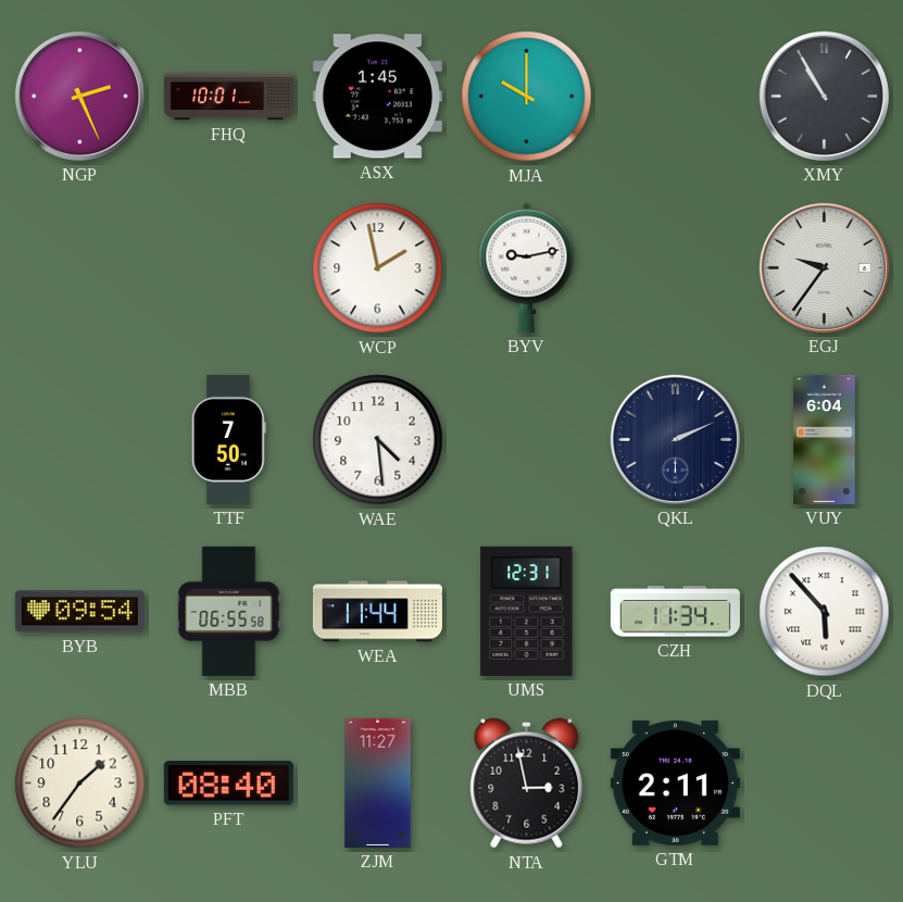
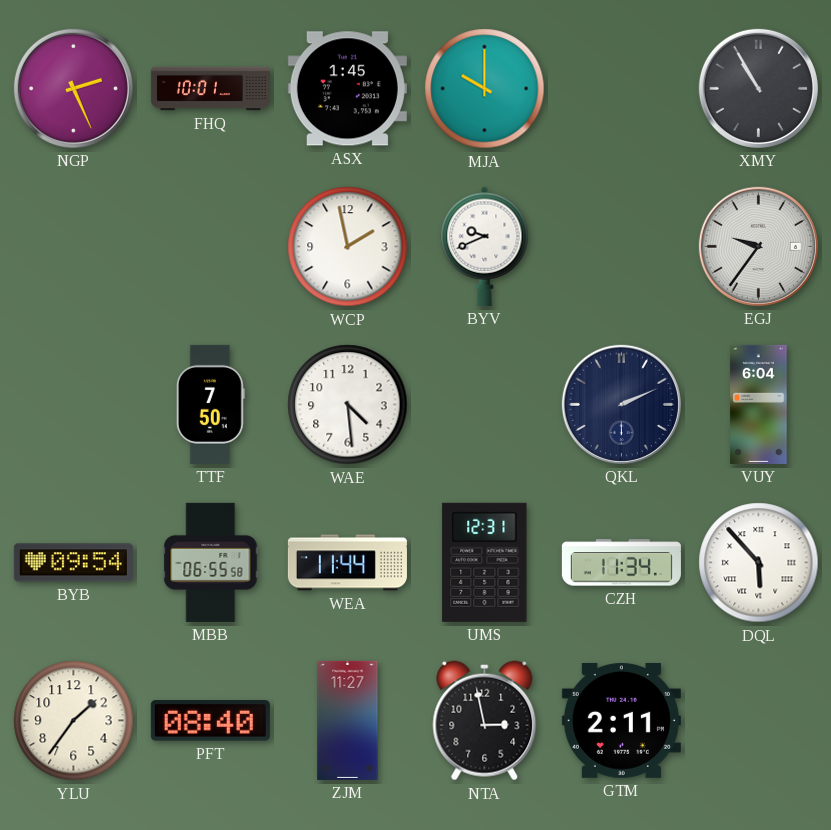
BYV: 9:13 -> 9:41
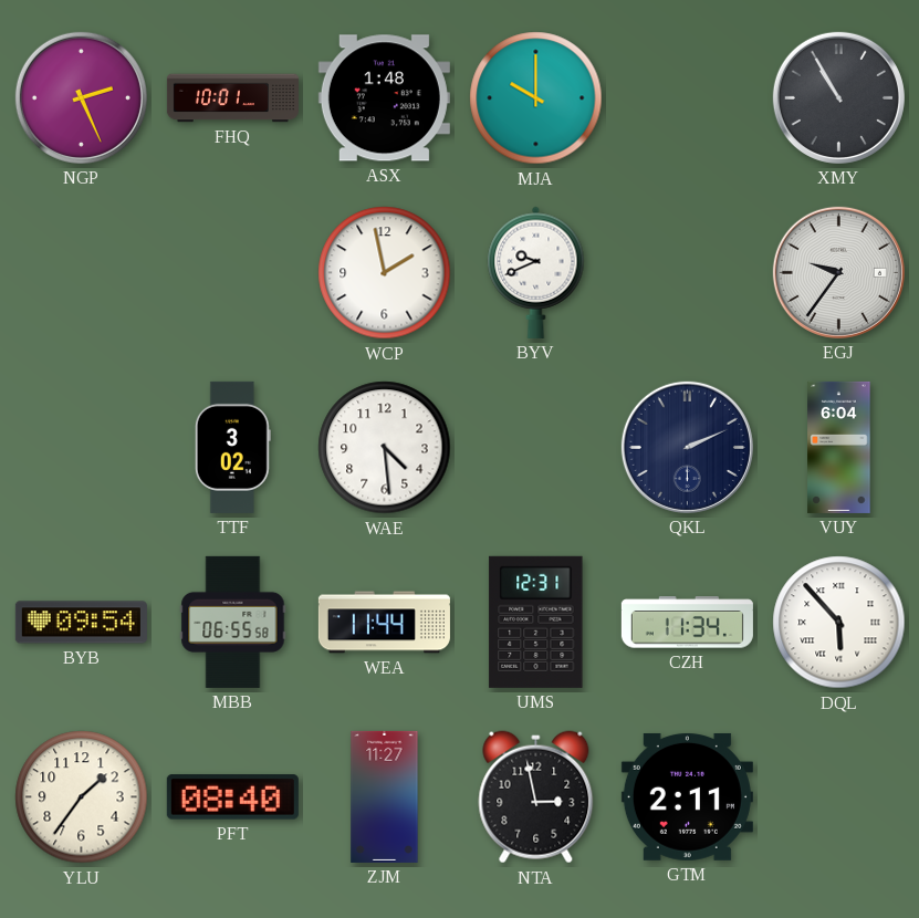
ASX: 1:45 -> 1:48
TTF: 7:50 -> 3:02
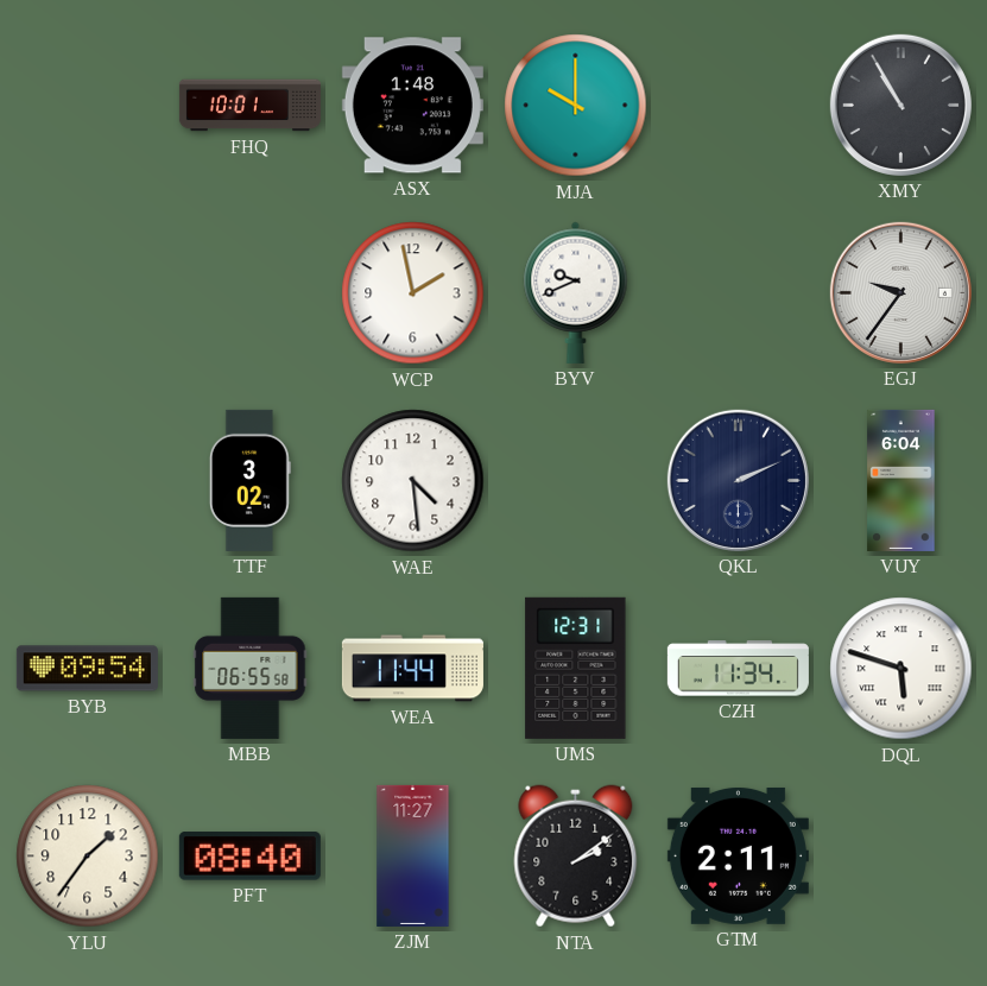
NGP: 2:26 -> none
DQL: 5:53 -> 5:48
NTA: 2:58 -> 2:09
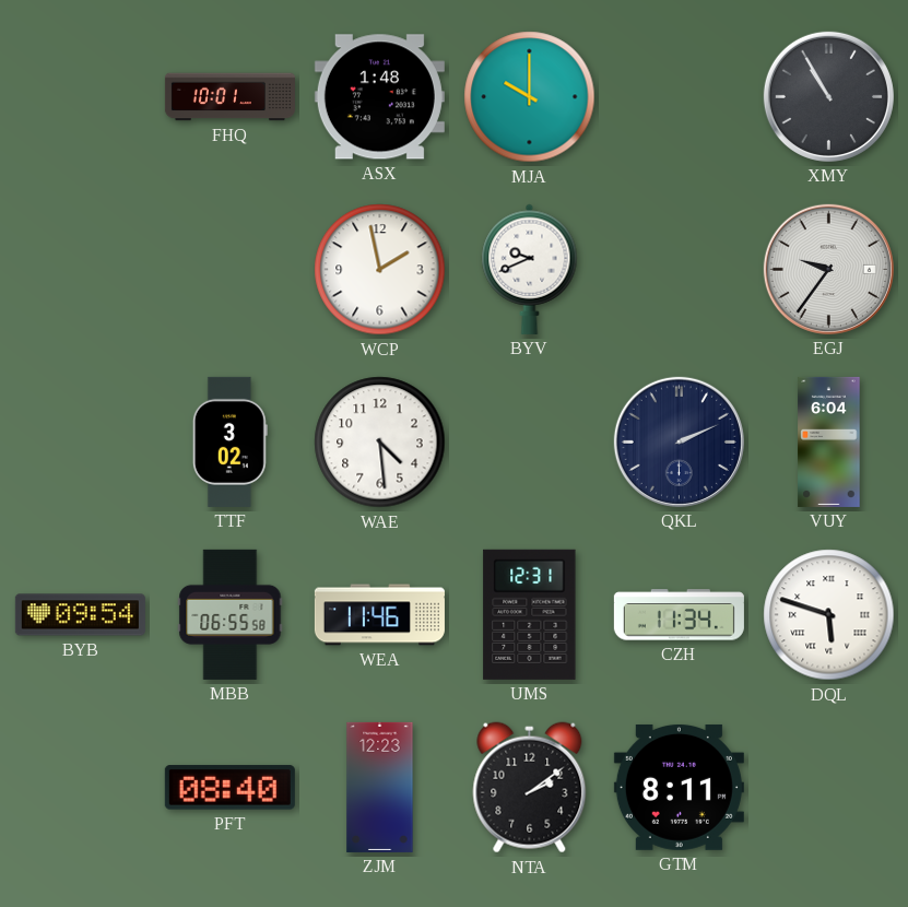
WEA: 11:44 -> 11:46
YLU: 1:36 -> none
ZJM: 11:27 -> 12:23
GTM: 2:11 -> 8:11
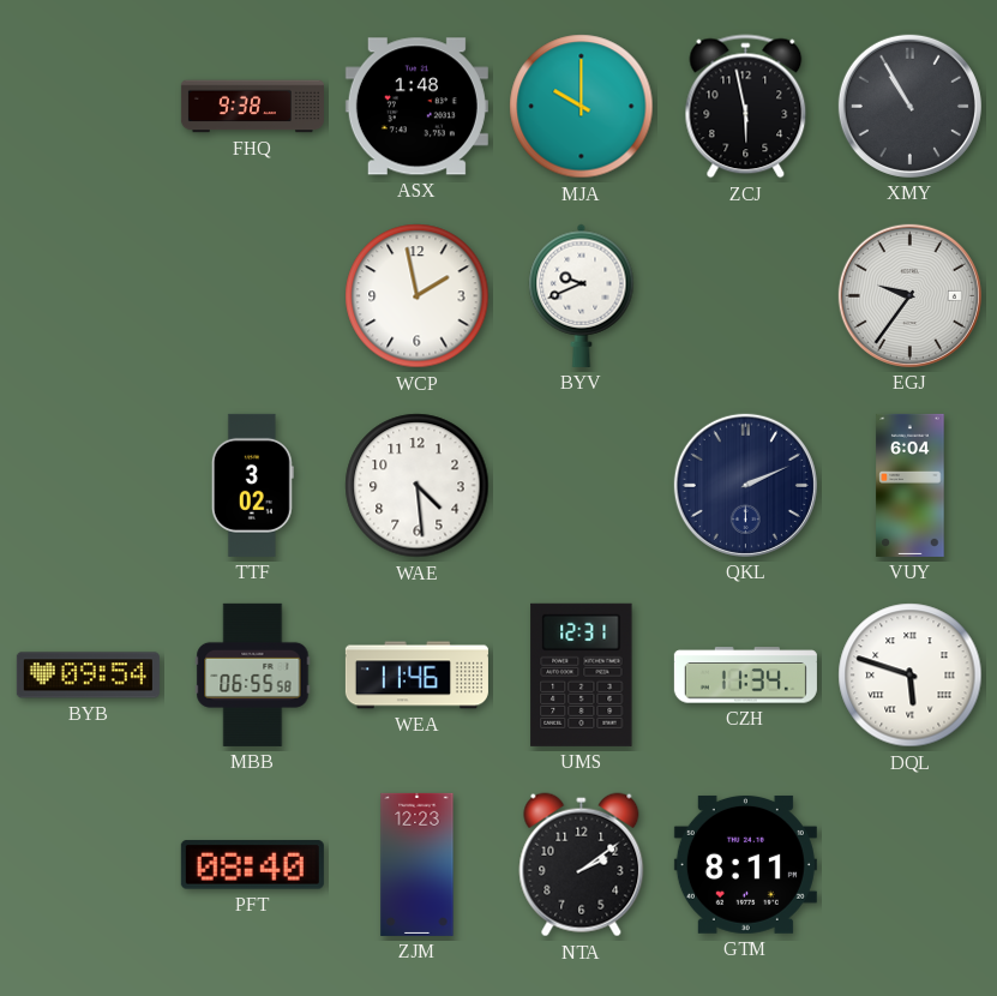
FHQ: 10:01 -> 9:38
ZCJ: none -> 5:58
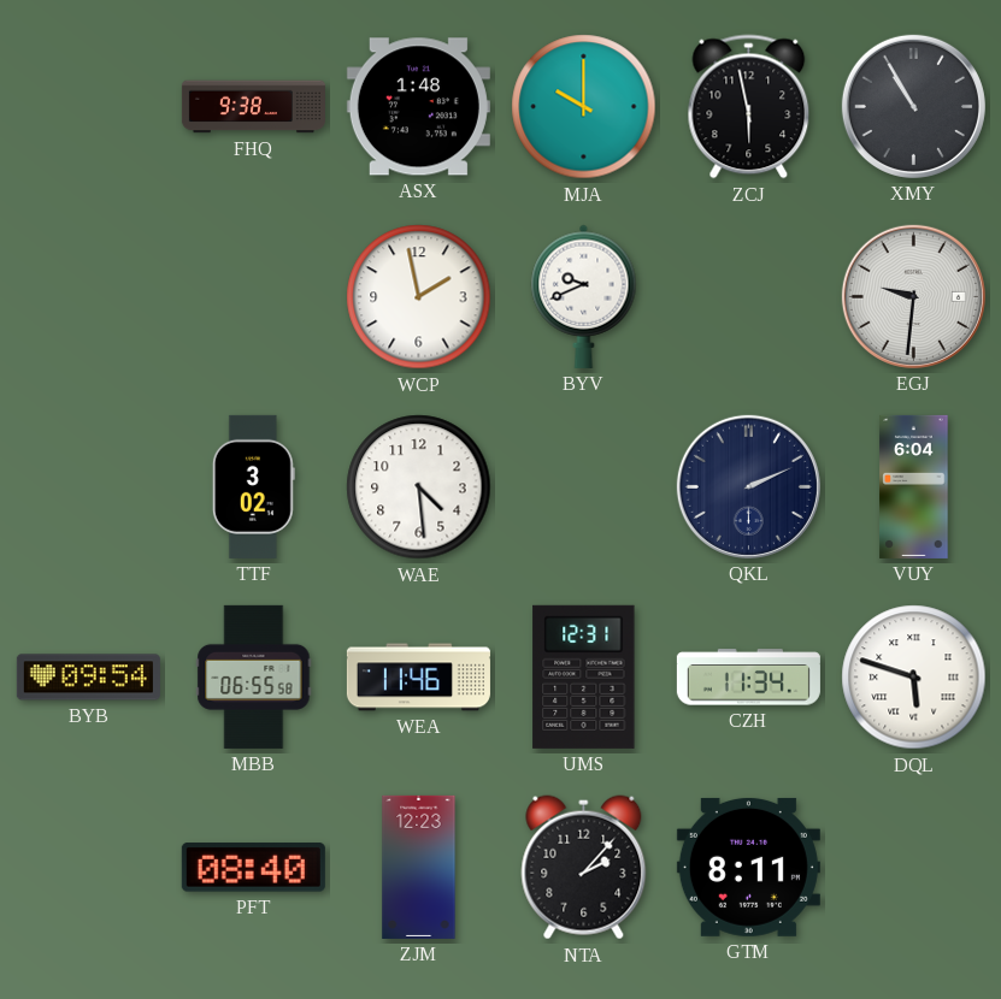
EGJ: 9:36 -> 9:31
NTA: 2:09 -> 2:07
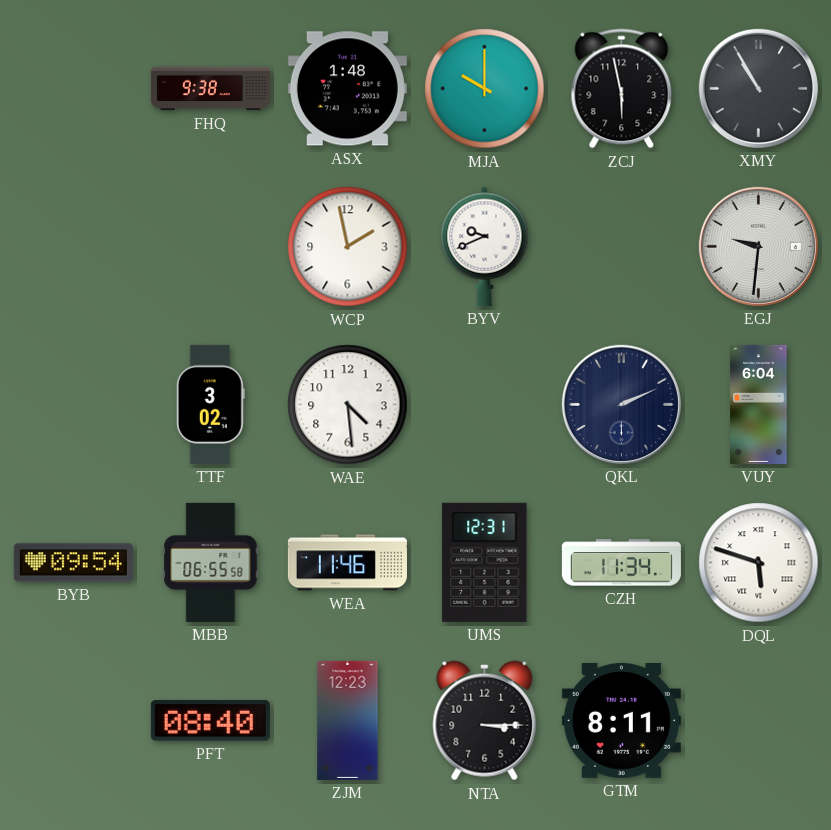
NTA: 2:07 -> 3:15
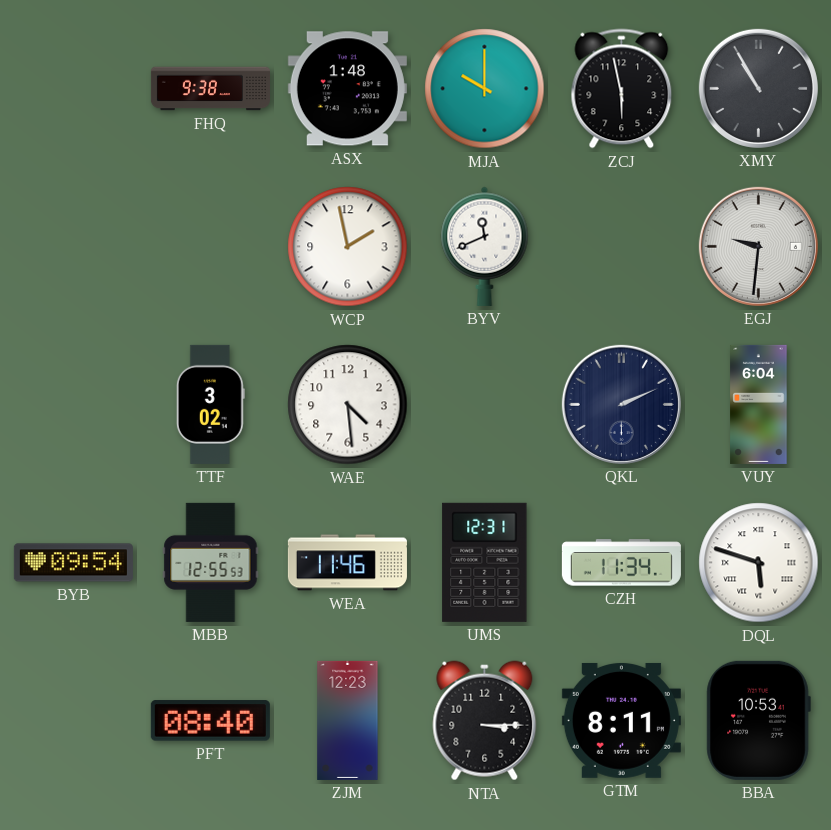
BYV: 9:41 -> 11:41
MBB: 06:55 -> 12:55
BBA: none -> 10:53
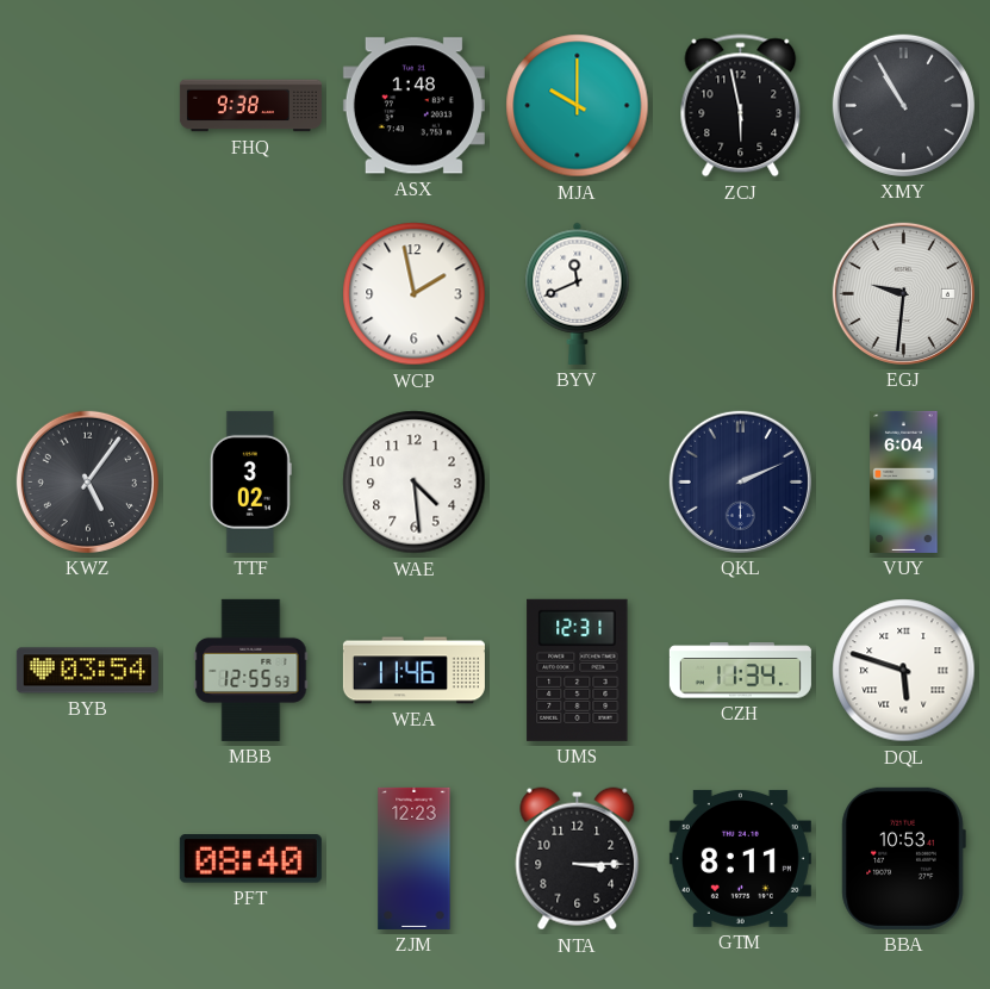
KWZ: none -> 5:06
BYB: 09:54 -> 03:54
